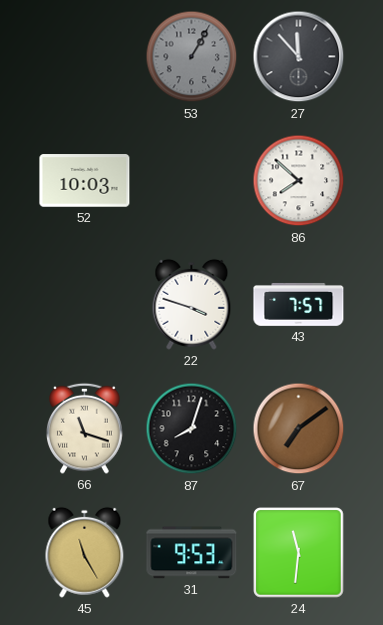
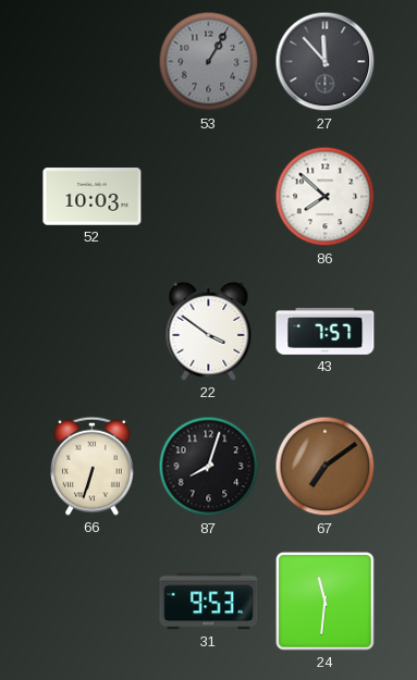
22: 3:48 -> 3:51
66: 11:18 -> 6:33
45: 11:25 -> none
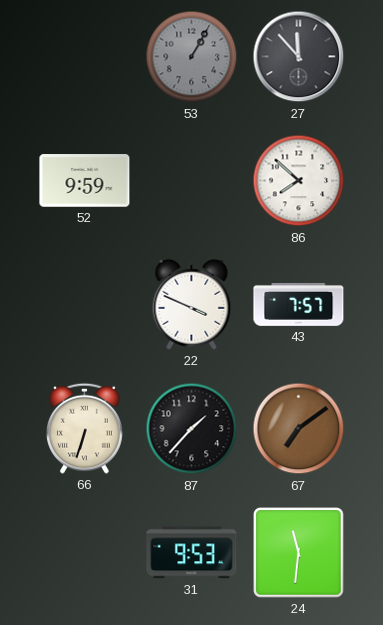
52: 10:03 -> 9:59
22: 3:51 -> 3:49
87: 8:03 -> 1:37
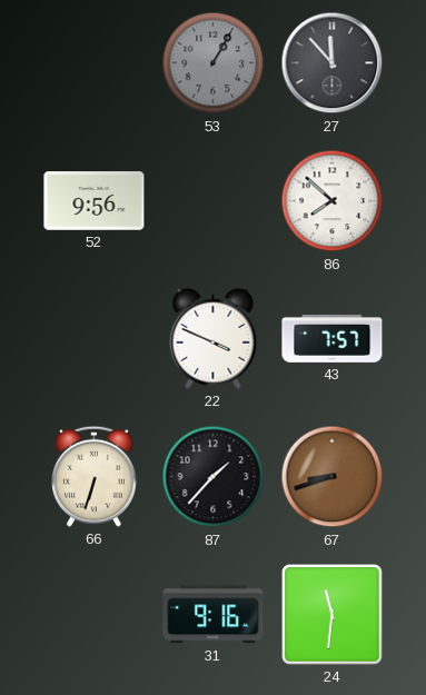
52: 9:59 -> 9:56
67: 7:09 -> 8:42
31: 9:53 -> 9:16
